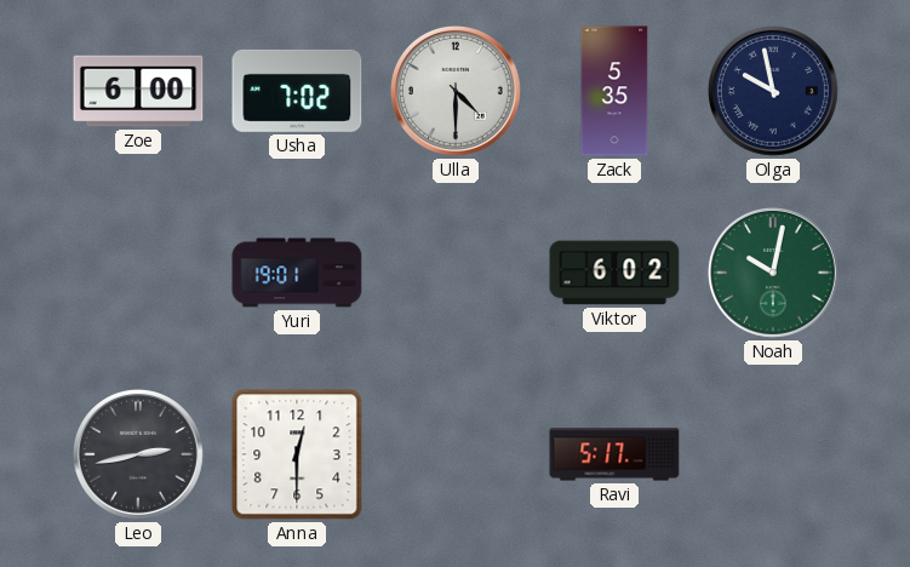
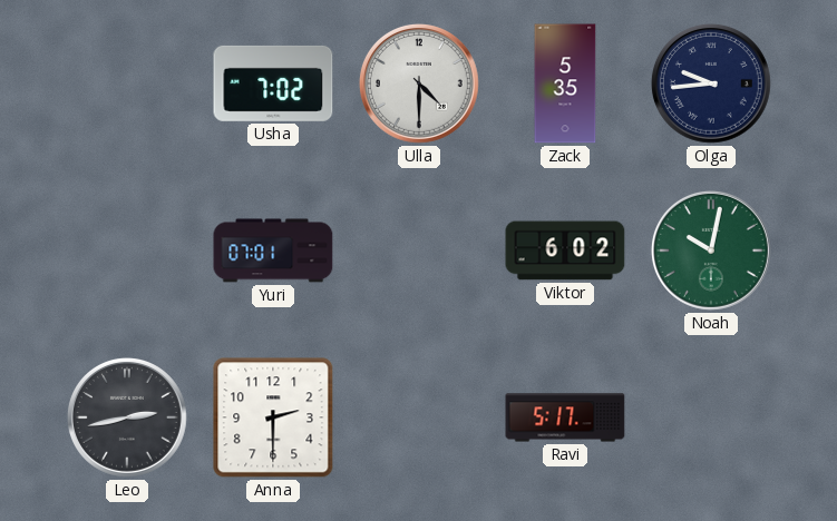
Zoe: 6:00 -> none
Olga: 9:58 -> 9:44
Yuri: 19:01 -> 07:01
Anna: 12:30 -> 2:30
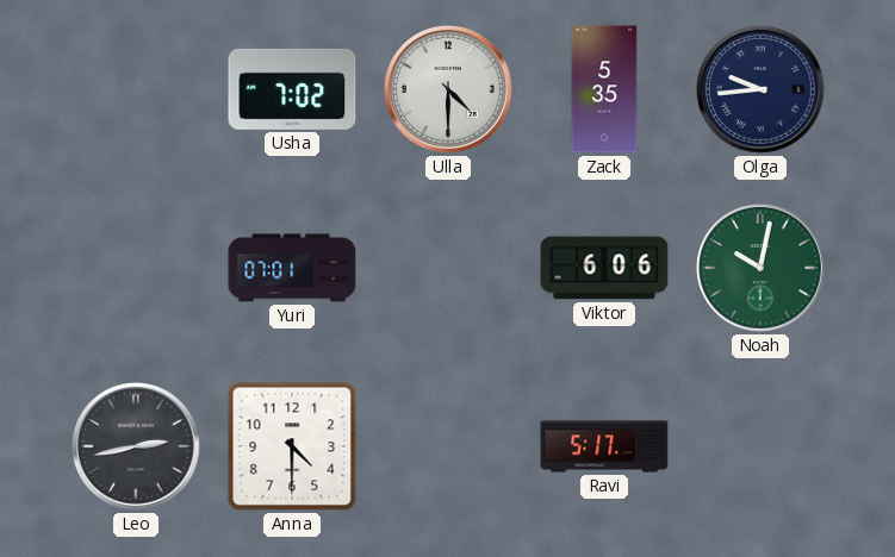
Viktor: 6:02 -> 6:06
Anna: 2:30 -> 4:30
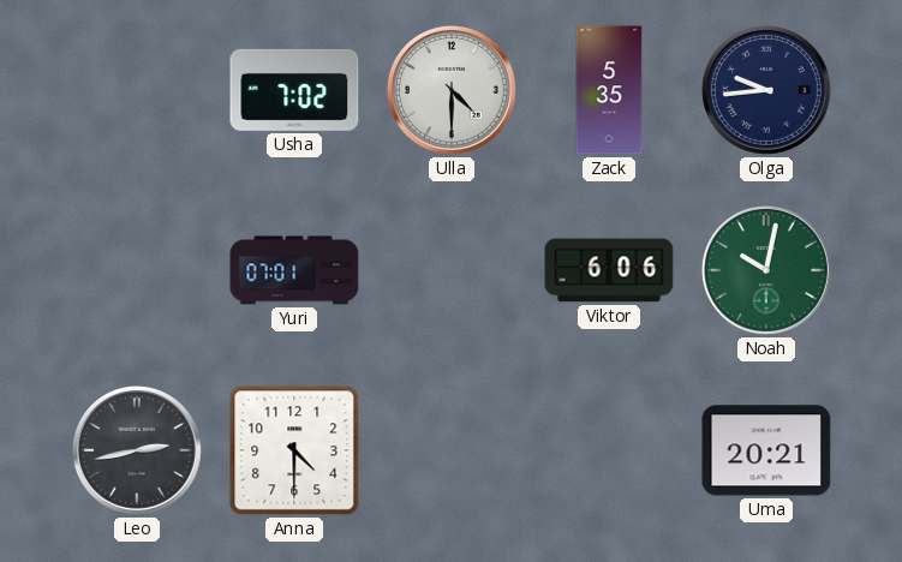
Ravi: 5:17 -> none
Uma: none -> 20:21
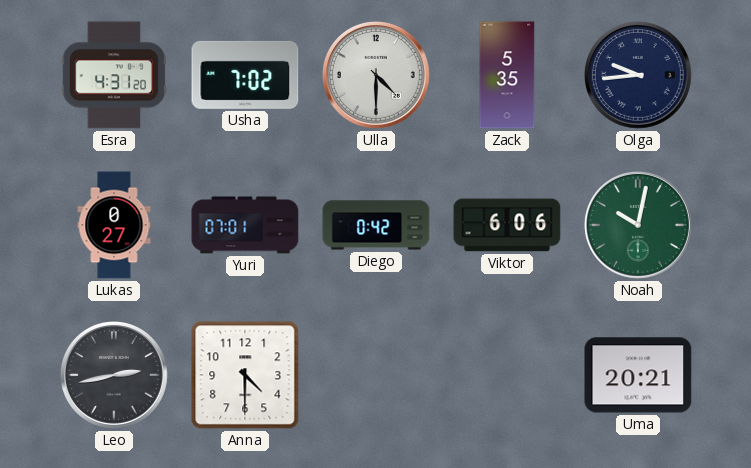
Esra: none -> 4:31
Lukas: none -> 0:27
Diego: none -> 0:42
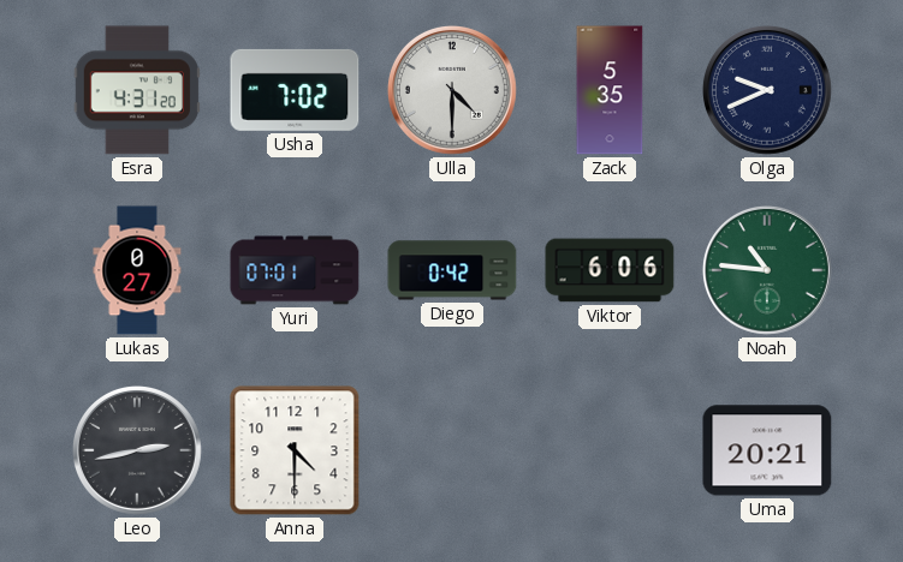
Olga: 9:44 -> 9:41
Noah: 10:02 -> 10:46
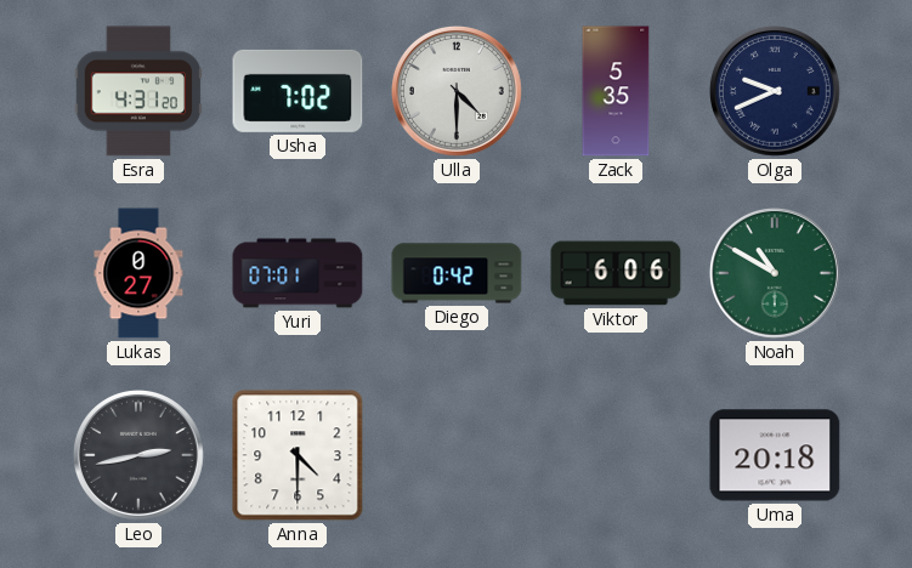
Noah: 10:46 -> 10:50
Uma: 20:21 -> 20:18
